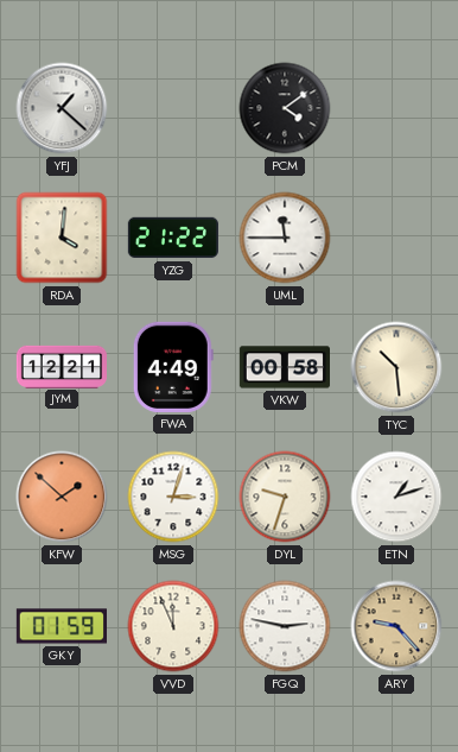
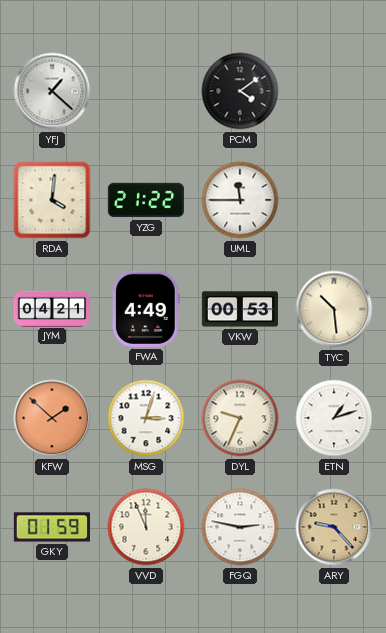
JYM: 12:21 -> 04:21
VKW: 00:58 -> 00:53
DYL: 9:33 -> 9:34
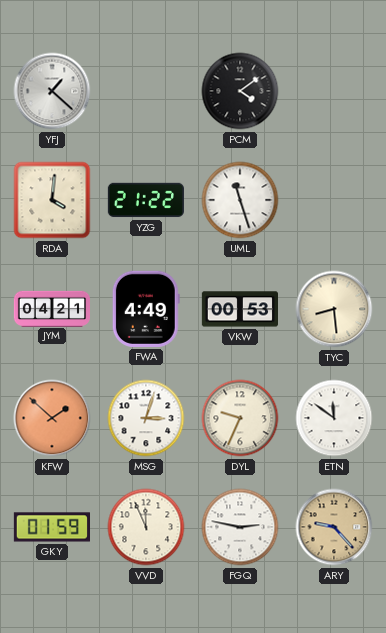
UML: 11:45 -> 11:27
TYC: 10:29 -> 8:29
ETN: 1:12 -> 11:51
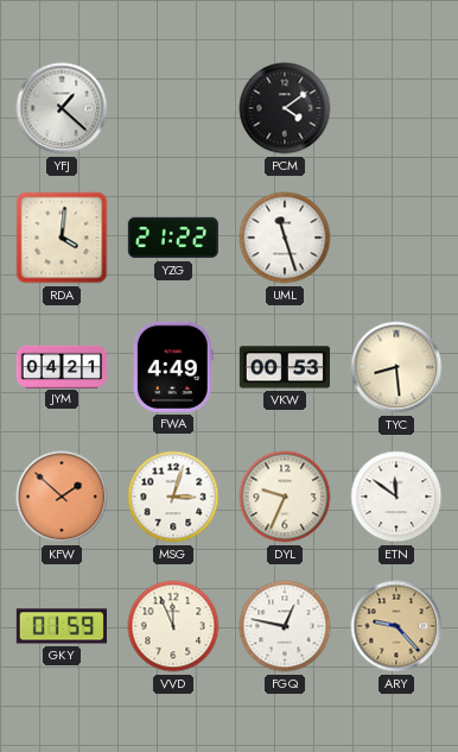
FGQ: 2:47 -> 12:47
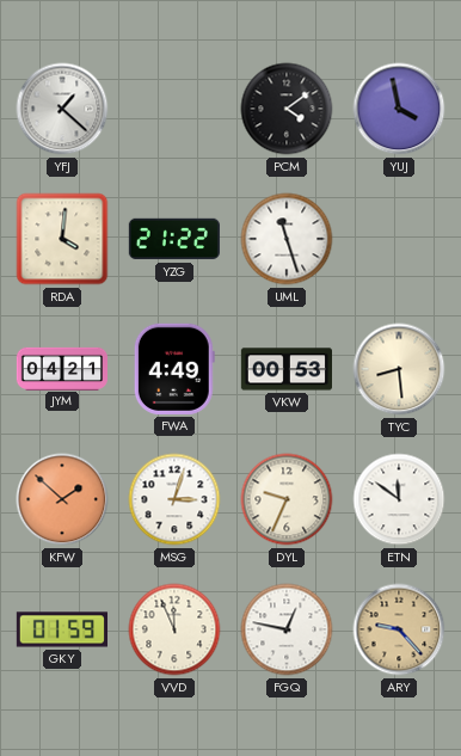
YUJ: none -> 3:58
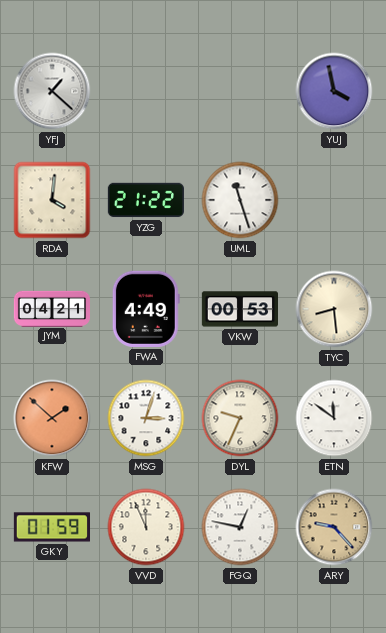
PCM: 4:09 -> none
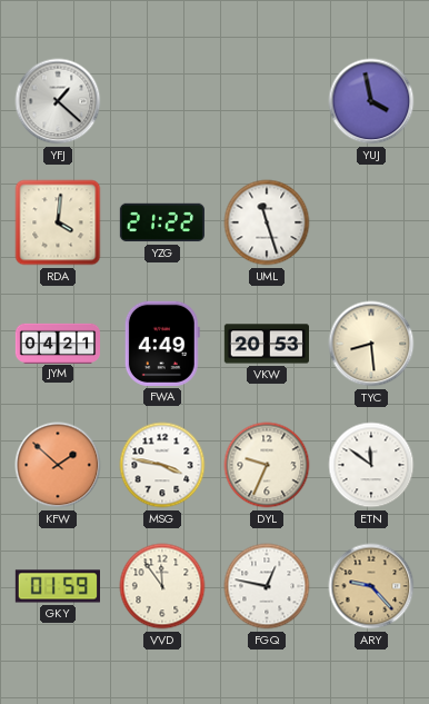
VKW: 00:53 -> 20:53
MSG: 3:03 -> 3:47
VVD: 11:56 -> 11:54
